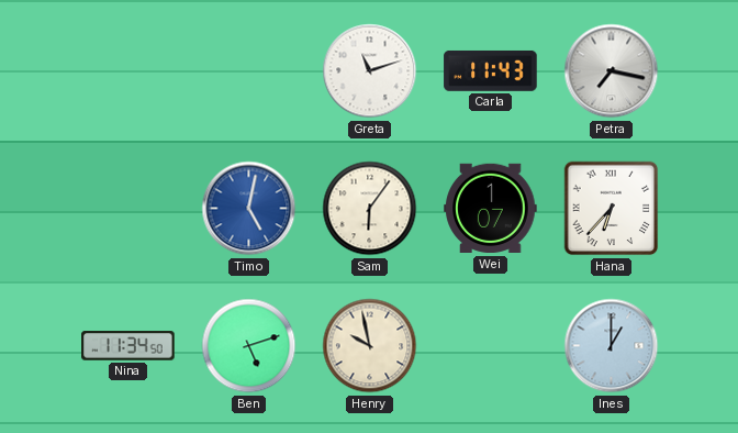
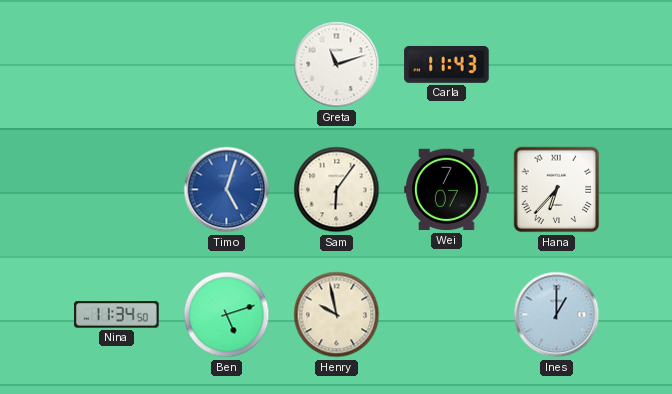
Petra: 7:17 -> none
Timo: 5:02 -> 5:03
Wei: 1:07 -> 7:07
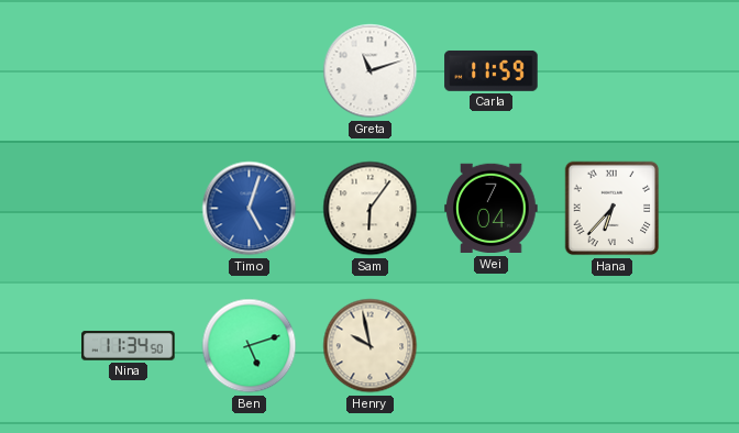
Carla: 11:43 -> 11:59
Wei: 7:07 -> 7:04
Ines: 1:00 -> none
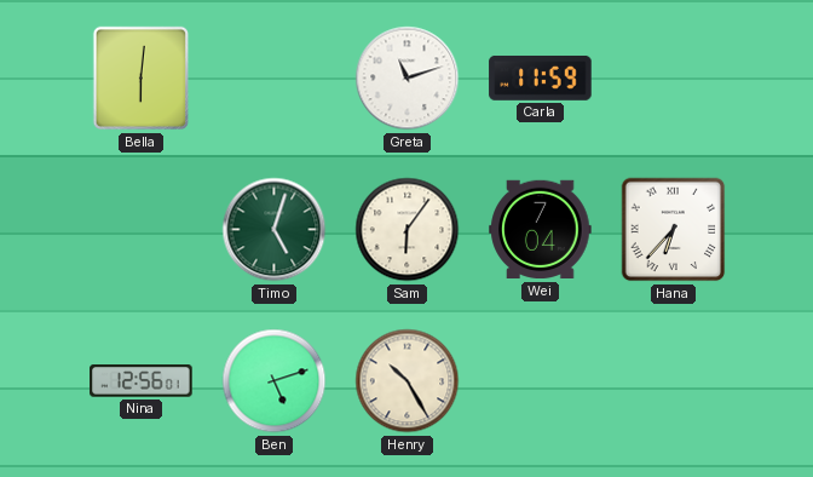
Bella: none -> 6:01
Timo dial: blue -> green
Nina: 11:34 -> 12:56
Henry: 9:58 -> 10:25
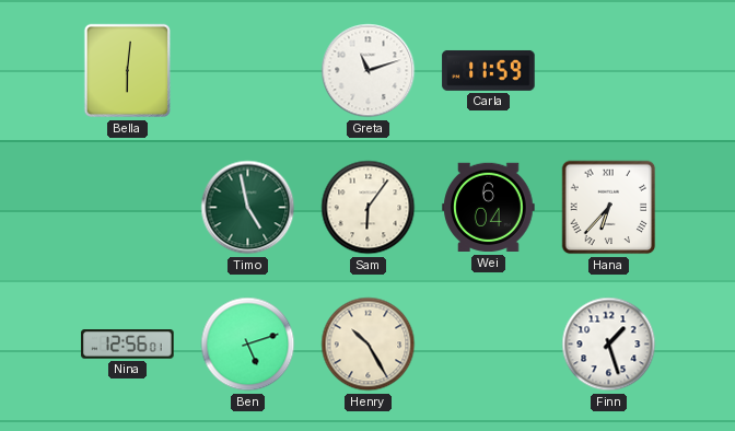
Timo: 5:03 -> 4:58
Wei: 7:04 -> 6:04
Finn: none -> 1:27
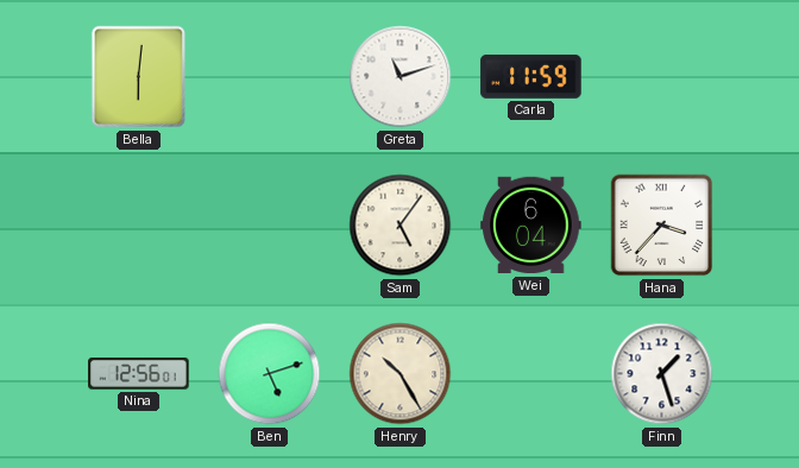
Timo: 4:58 -> none
Sam: 6:06 -> 5:06
Hana: 6:37 -> 3:37
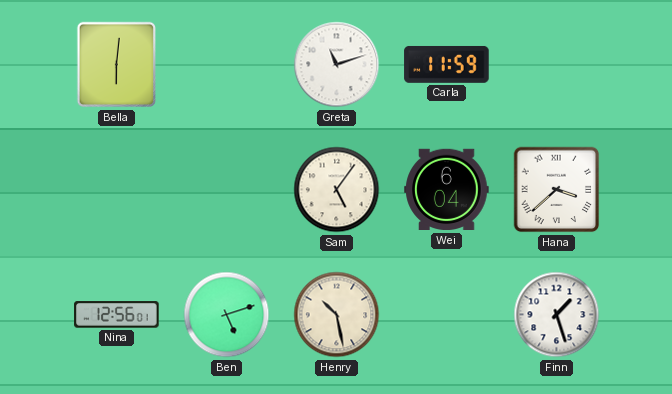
Hana: 3:37 -> 3:38
Henry: 10:25 -> 10:28
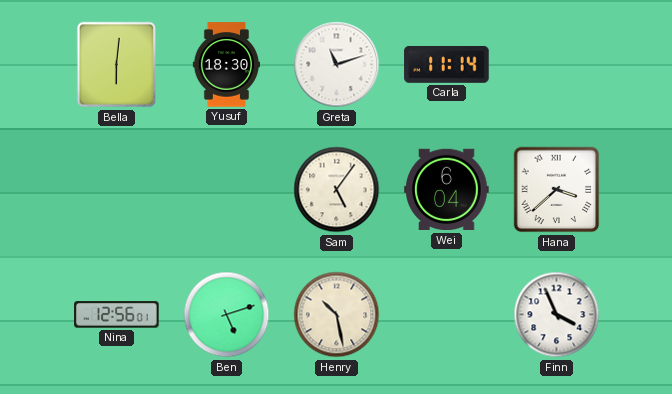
Yusuf: none -> 18:30
Carla: 11:59 -> 11:14
Finn: 1:27 -> 3:56
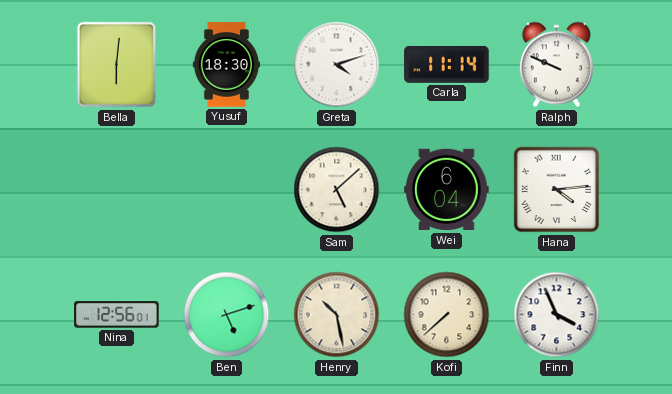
Greta: 11:12 -> 4:12
Ralph: none -> 9:49
Sam: 5:06 -> 5:08
Hana: 3:38 -> 4:14
Kofi: none -> 7:38
